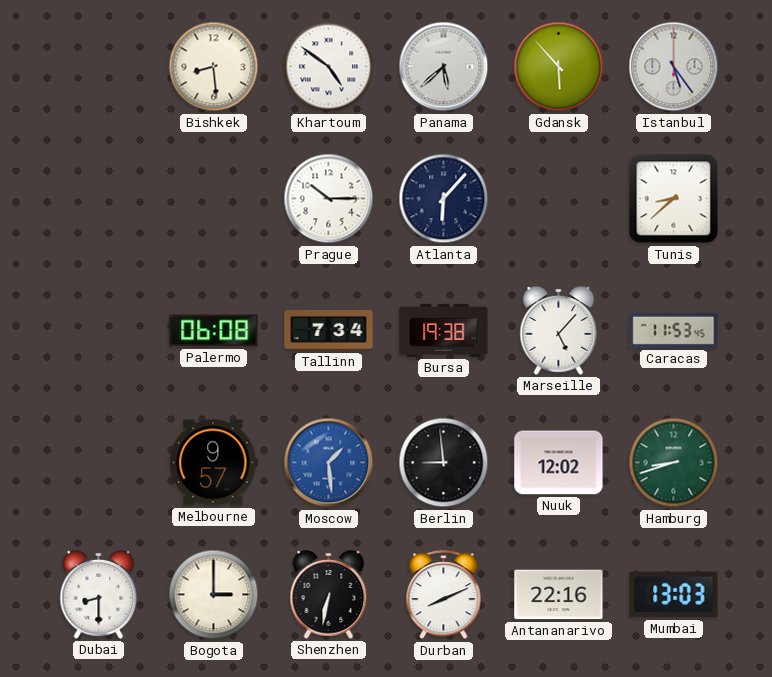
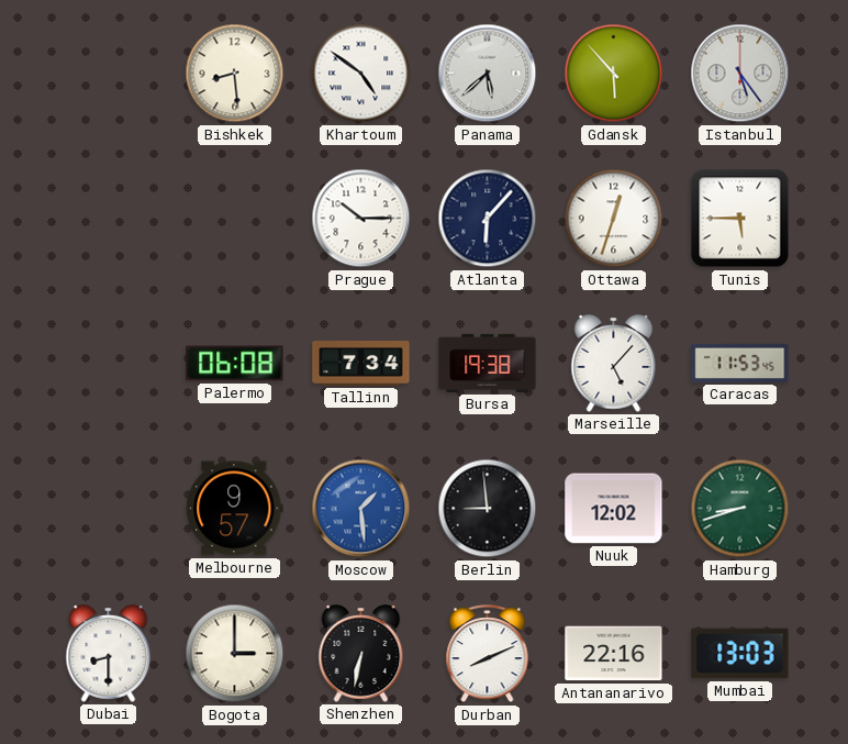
Ottawa: none -> 12:33
Tunis: 8:38 -> 5:45
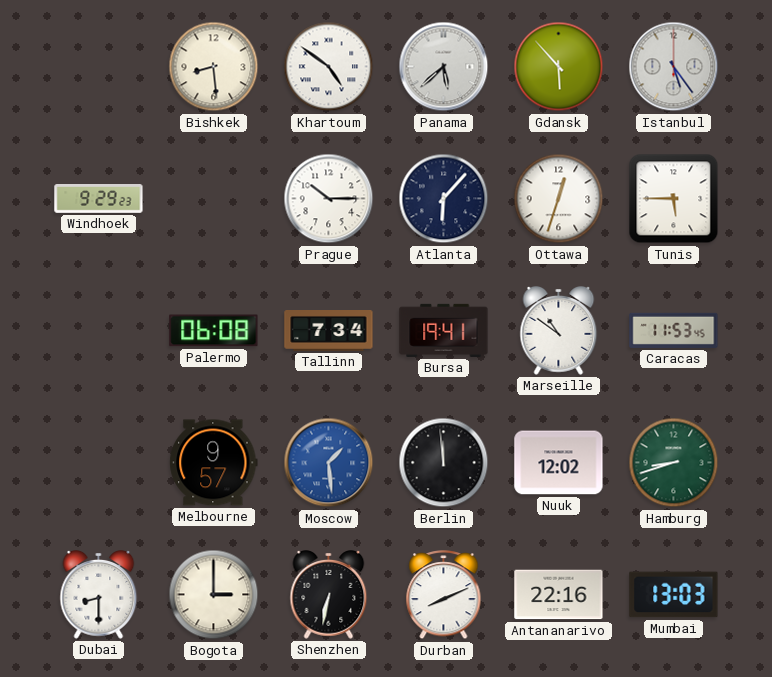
Windhoek: none -> 9:29
Bursa: 19:38 -> 19:41
Marseille: 5:07 -> 10:51
Berlin: 8:59 -> 11:59
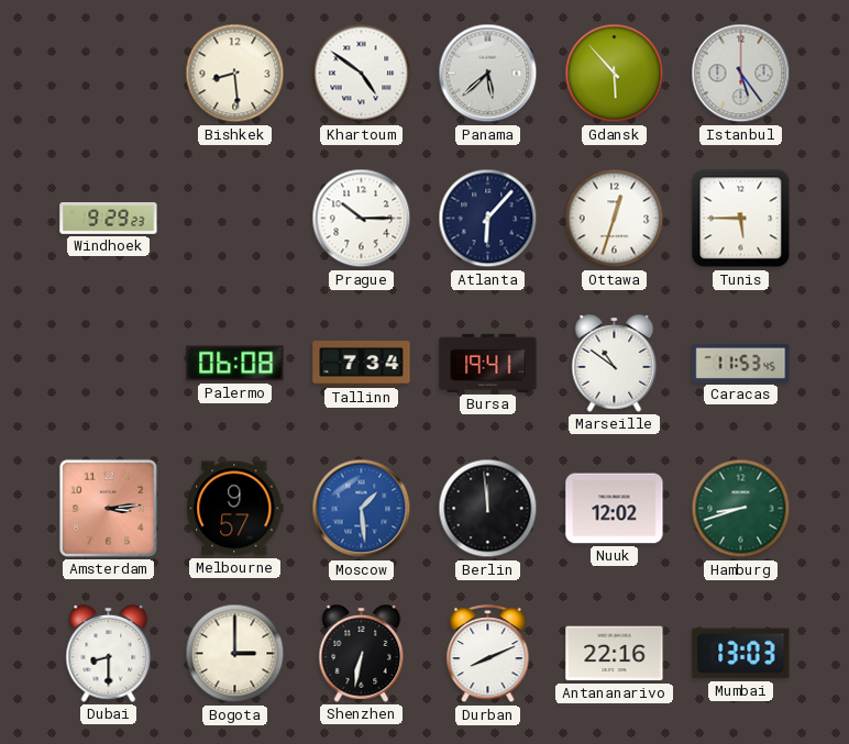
Amsterdam: none -> 3:14
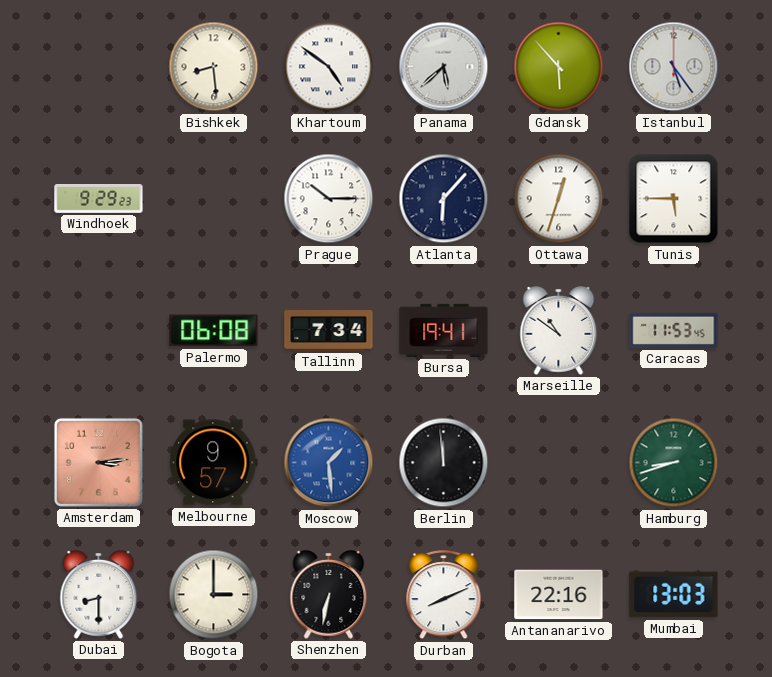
Nuuk: 12:02 -> none
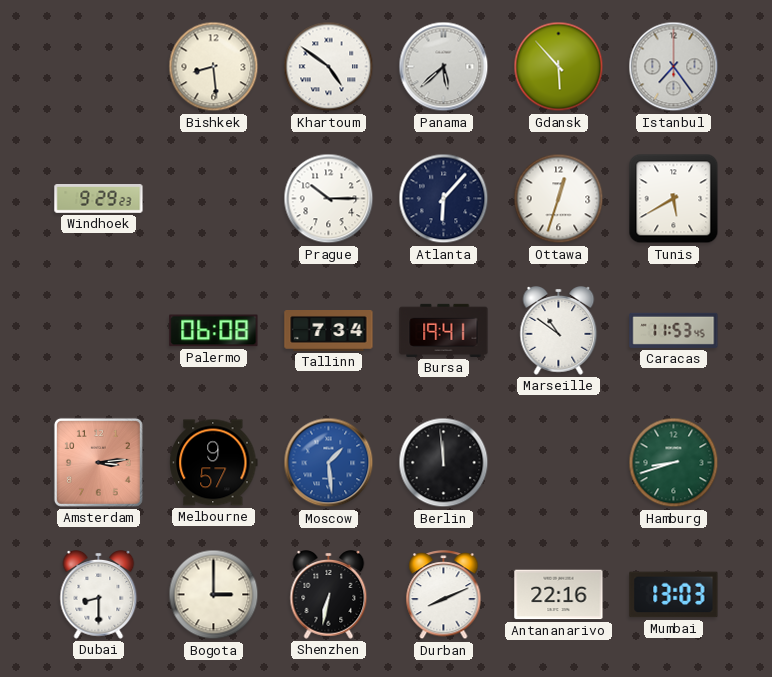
Istanbul: 5:24 -> 7:24
Tunis: 5:45 -> 5:40
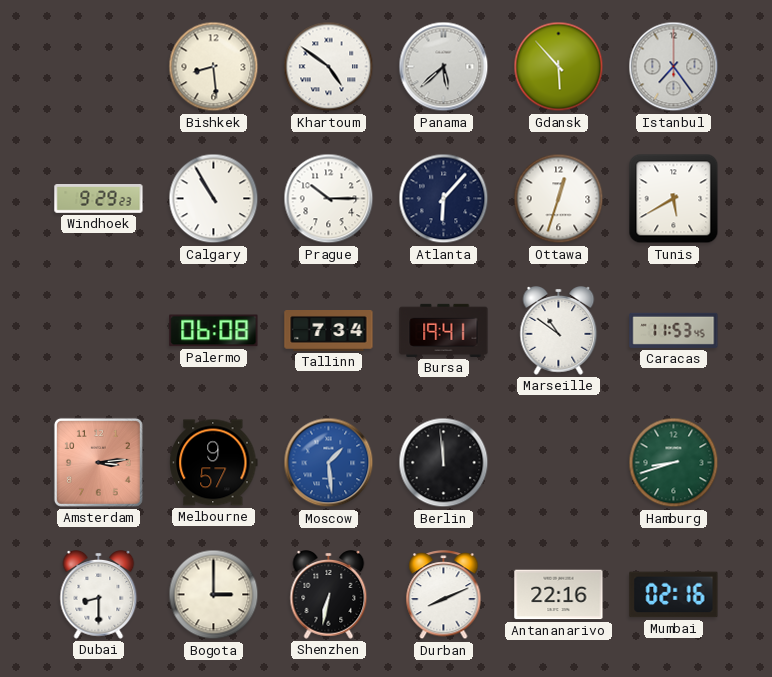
Calgary: none -> 10:55
Mumbai: 13:03 -> 02:16
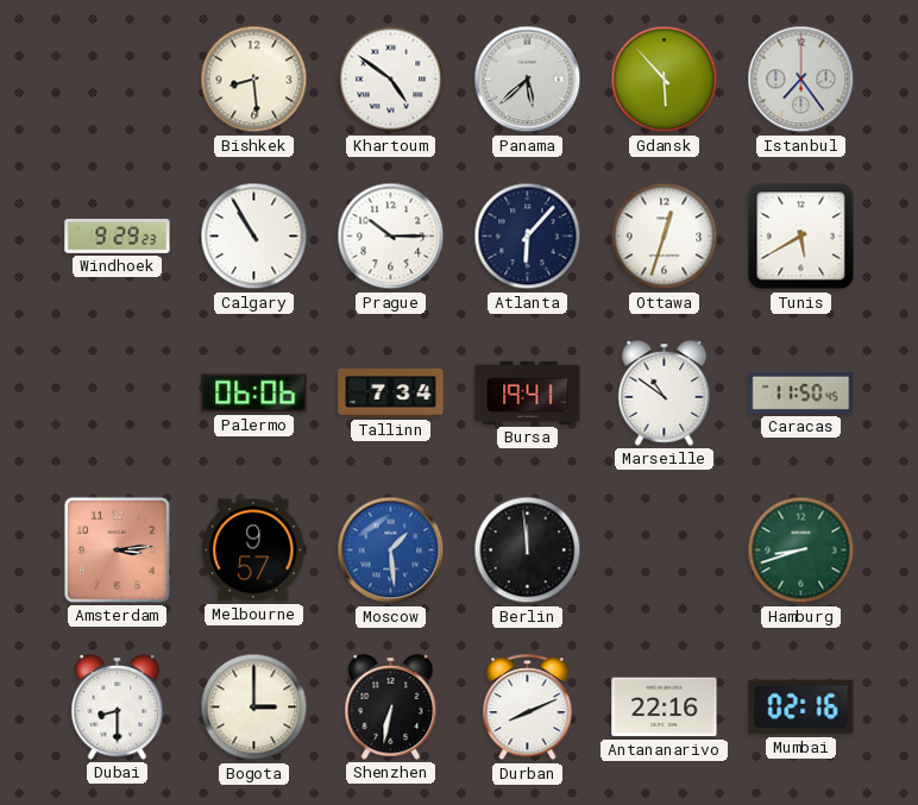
Palermo: 06:08 -> 06:06
Caracas: 11:53 -> 11:50
